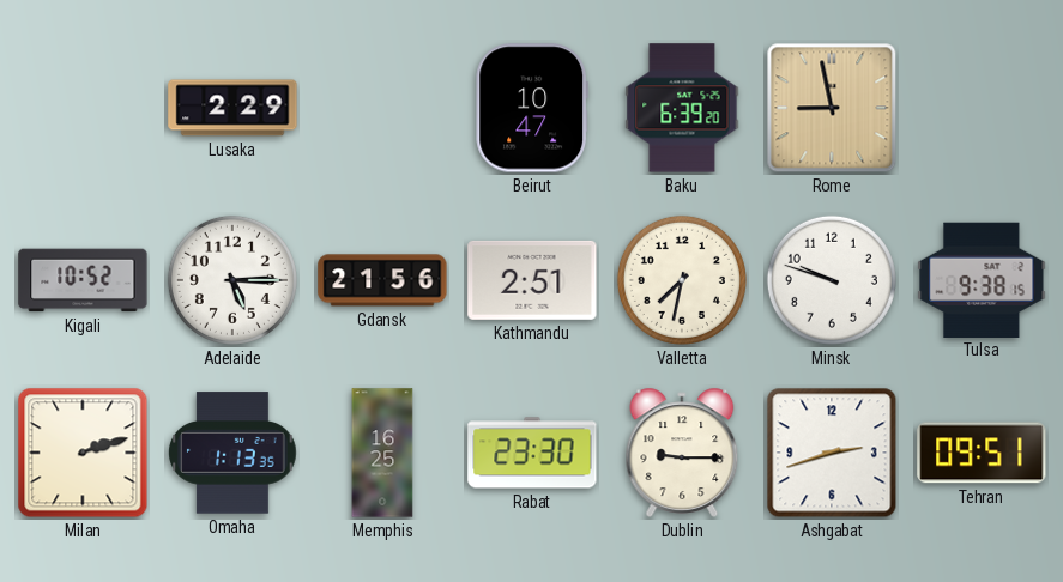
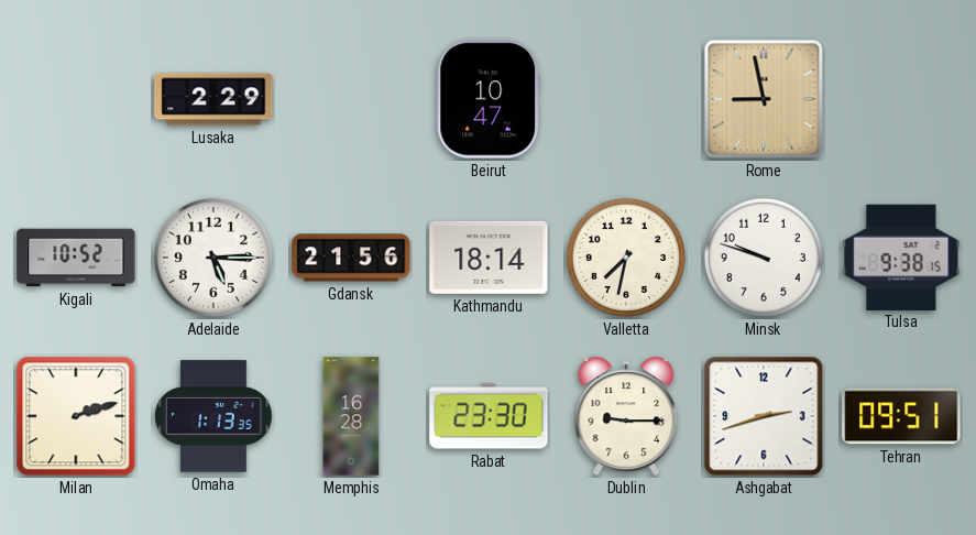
Baku: 6:39 -> none
Kathmandu: 2:51 -> 18:14
Memphis: 16:25 -> 16:28
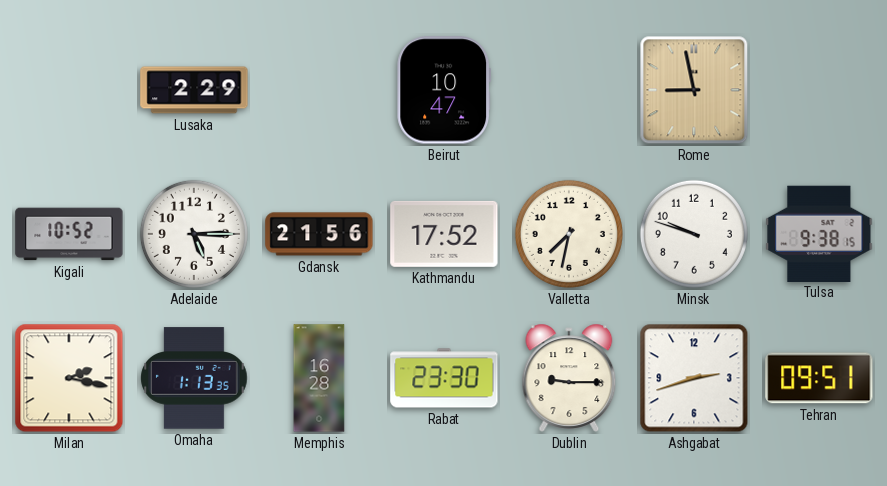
Kathmandu: 18:14 -> 17:52
Milan: 2:12 -> 2:17
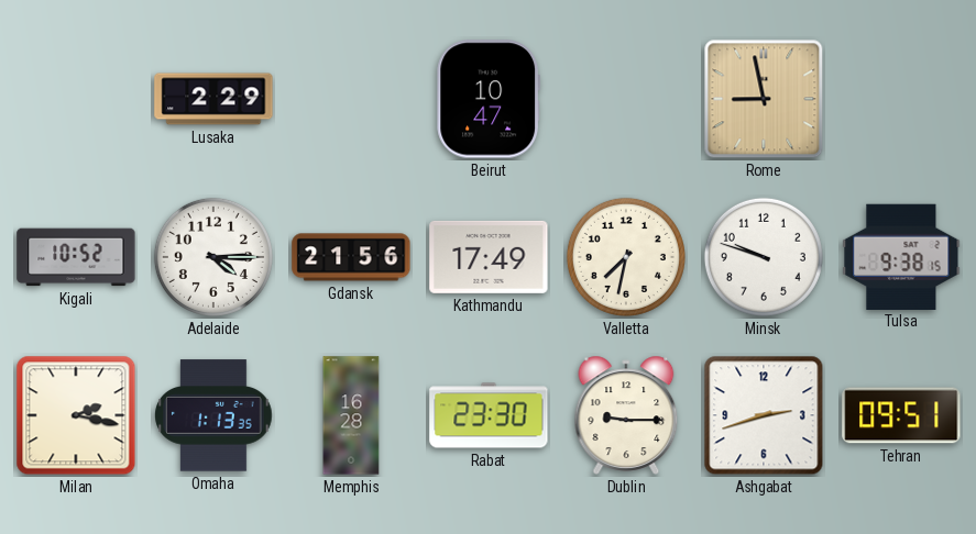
Adelaide: 5:15 -> 4:15
Kathmandu: 17:52 -> 17:49
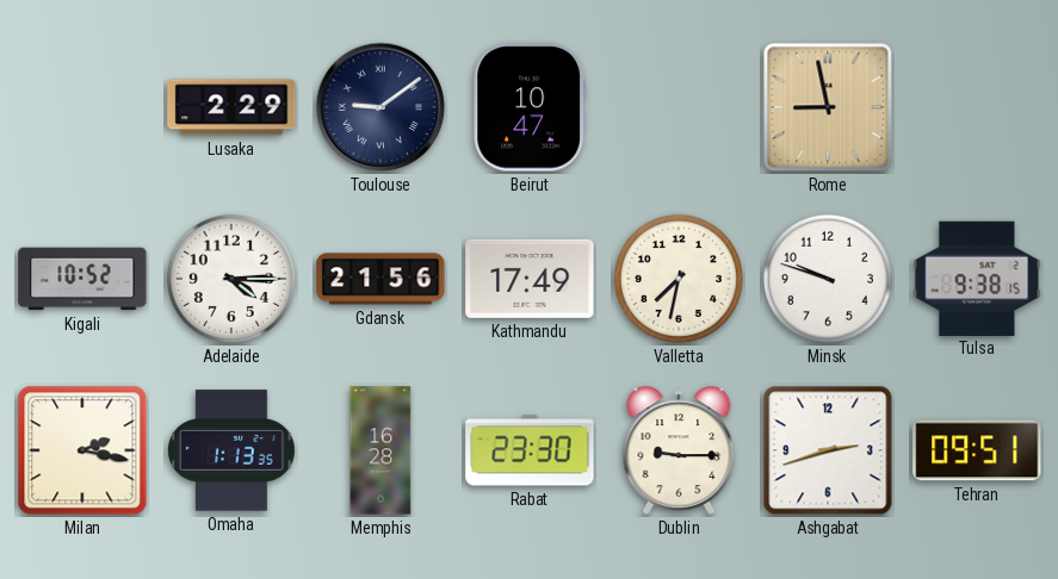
Toulouse: none -> 9:09
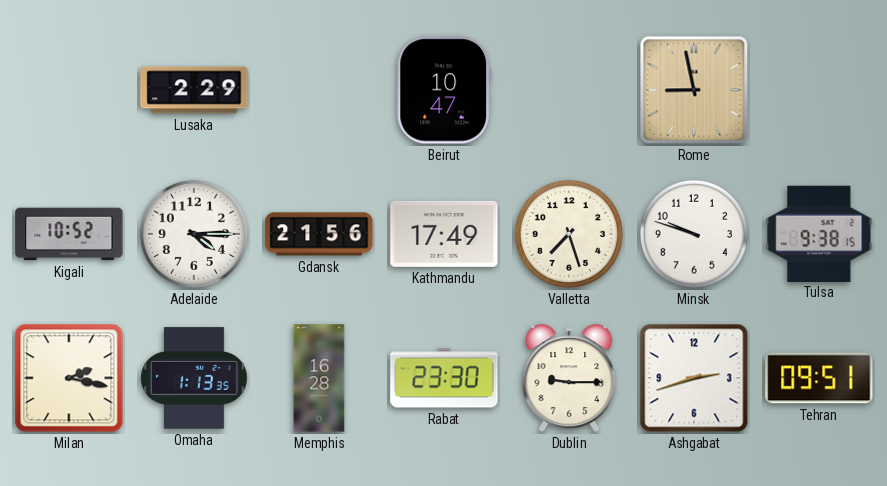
Toulouse: 9:09 -> none
Valletta: 7:32 -> 7:27
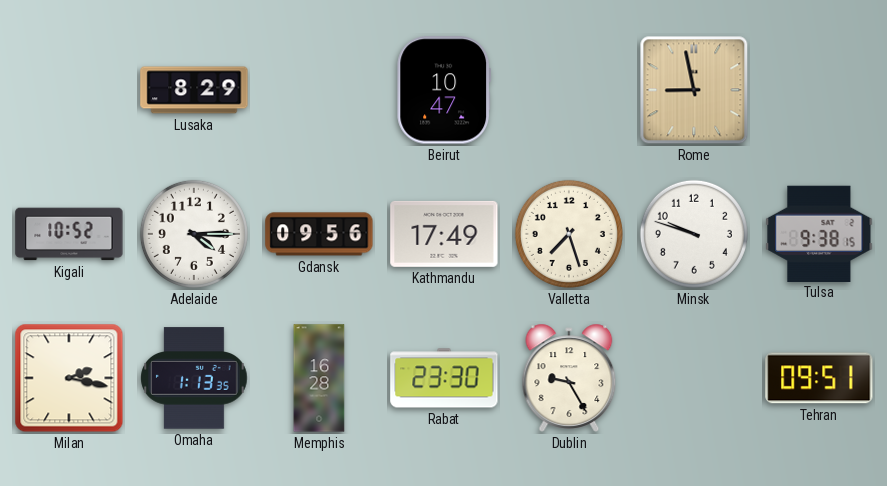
Lusaka: 2:29 -> 8:29
Gdansk: 21:56 -> 09:56
Dublin: 9:15 -> 9:25
Ashgabat: 2:42 -> none
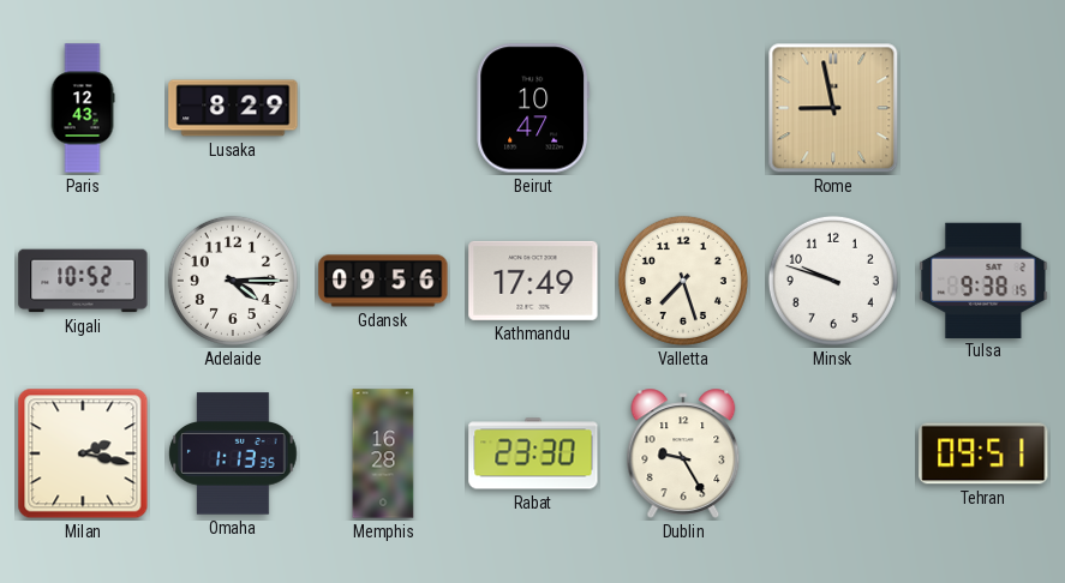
Paris: none -> 12:43
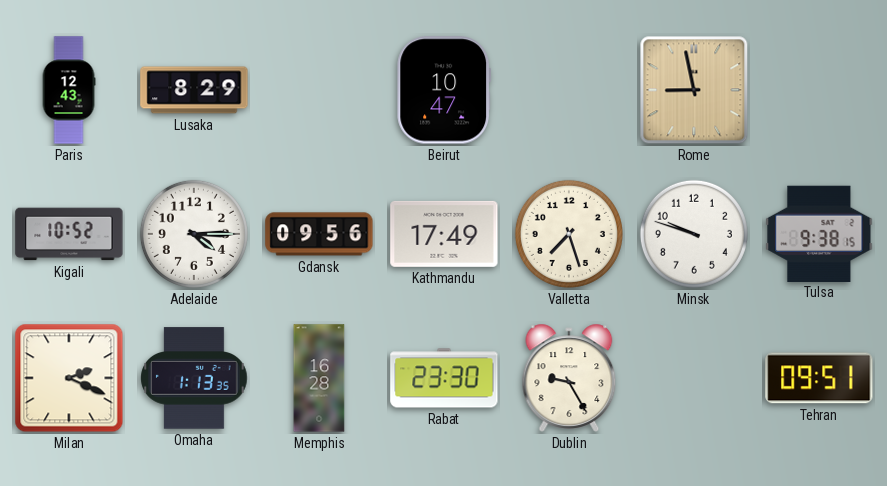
Milan: 2:17 -> 2:19
